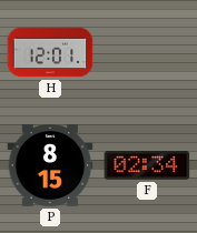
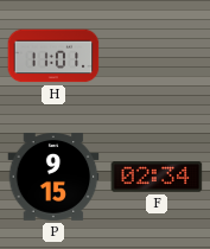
H: 12:01 -> 11:01
P: 8:15 -> 9:15
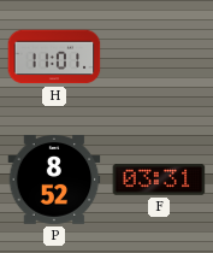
P: 9:15 -> 8:52
F: 02:34 -> 03:31
